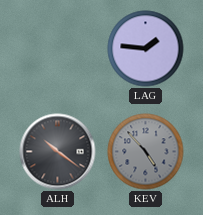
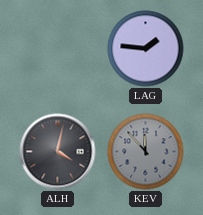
ALH: 10:21 -> 4:02
KEV: 4:53 -> 11:53
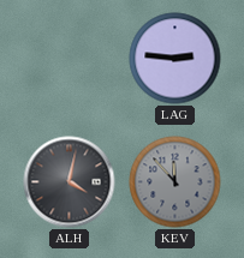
LAG: 1:46 -> 2:46
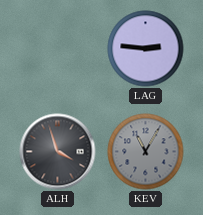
ALH: 4:02 -> 3:57
KEV: 11:53 -> 11:05
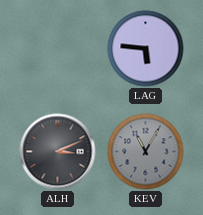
LAG: 2:46 -> 5:46
ALH: 3:57 -> 3:11
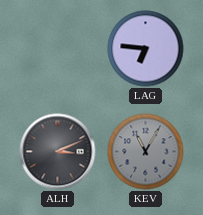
LAG: 5:46 -> 6:46
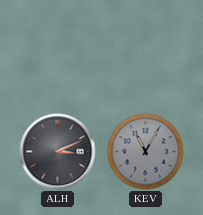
LAG: 6:46 -> none
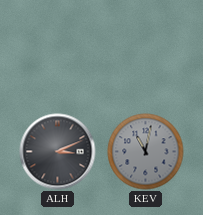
KEV: 11:05 -> 11:02
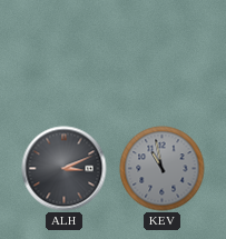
KEV: 11:02 -> 10:58
